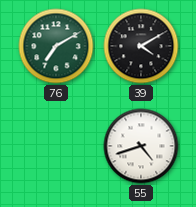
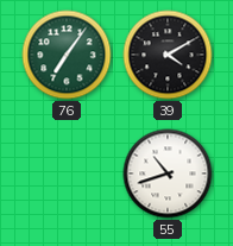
76: 7:10 -> 7:06
55: 4:42 -> 10:42
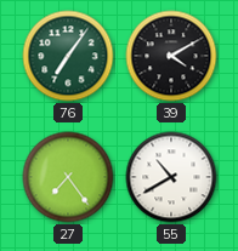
27: none -> 7:24
55: 10:42 -> 10:40
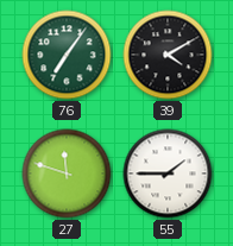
27: 7:24 -> 11:48
55: 10:40 -> 1:45
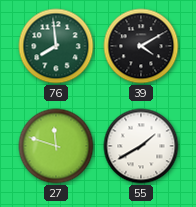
76: 7:06 -> 7:59
55: 1:45 -> 1:40
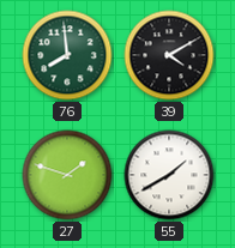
27: 11:48 -> 1:48
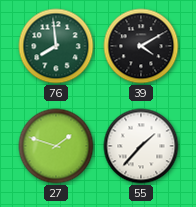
55: 1:40 -> 1:37
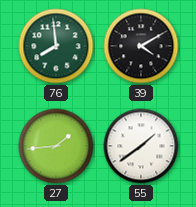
27: 1:48 -> 1:44
55: 1:37 -> 1:39
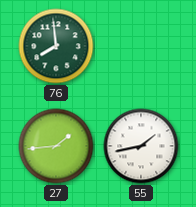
39: 4:10 -> none
55: 1:39 -> 1:43
